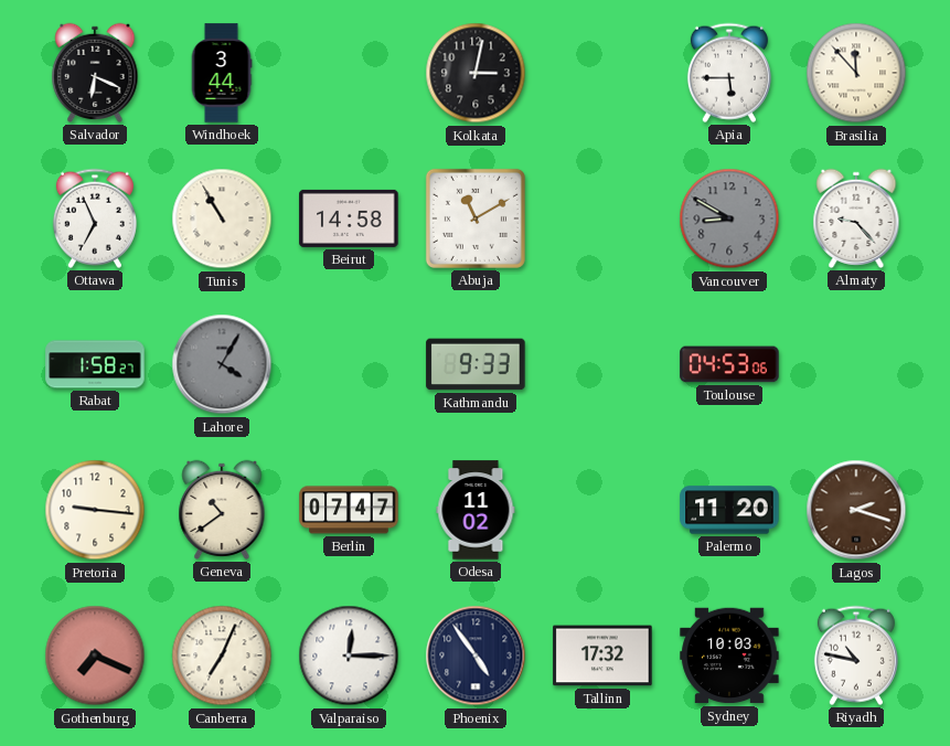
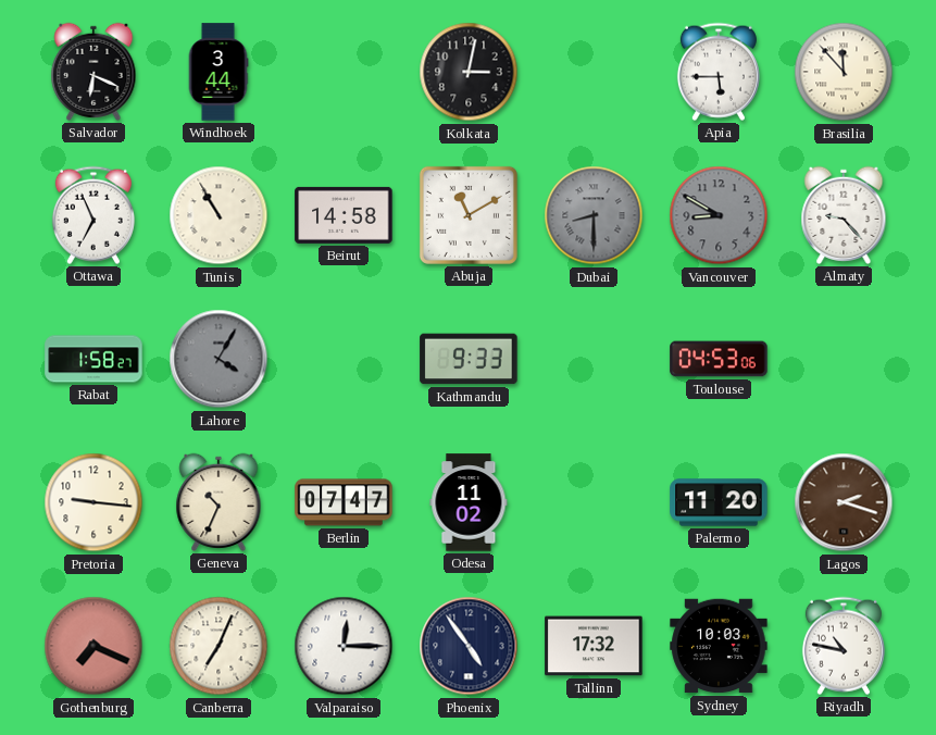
Dubai: none -> 8:30
Geneva: 10:39 -> 10:34
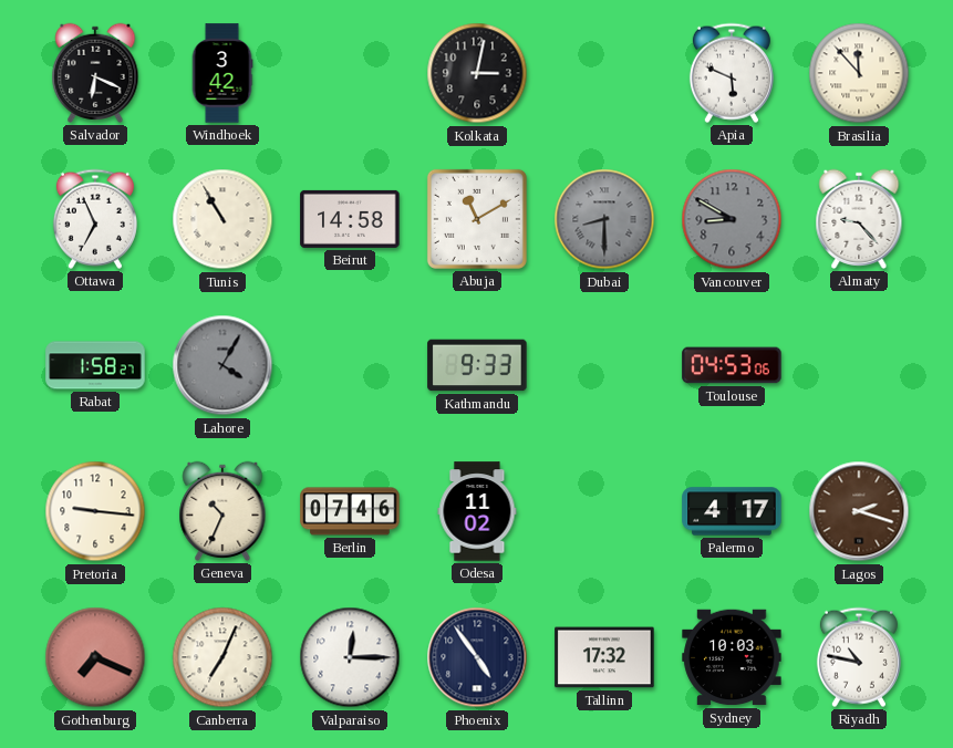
Windhoek: 3:44 -> 3:42
Apia: 5:45 -> 5:49
Berlin: 07:47 -> 07:46
Palermo: 11:20 -> 4:17
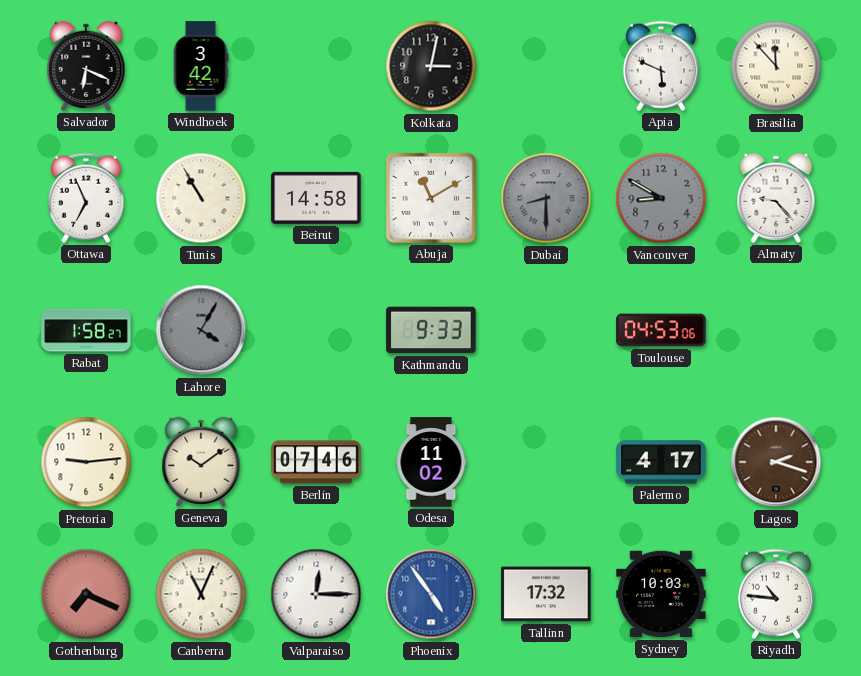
Pretoria: 9:16 -> 9:14
Geneva: 10:34 -> 10:09
Canberra: 7:04 -> 11:04
Phoenix dial: navy -> blue
Riyadh: 10:47 -> 10:46
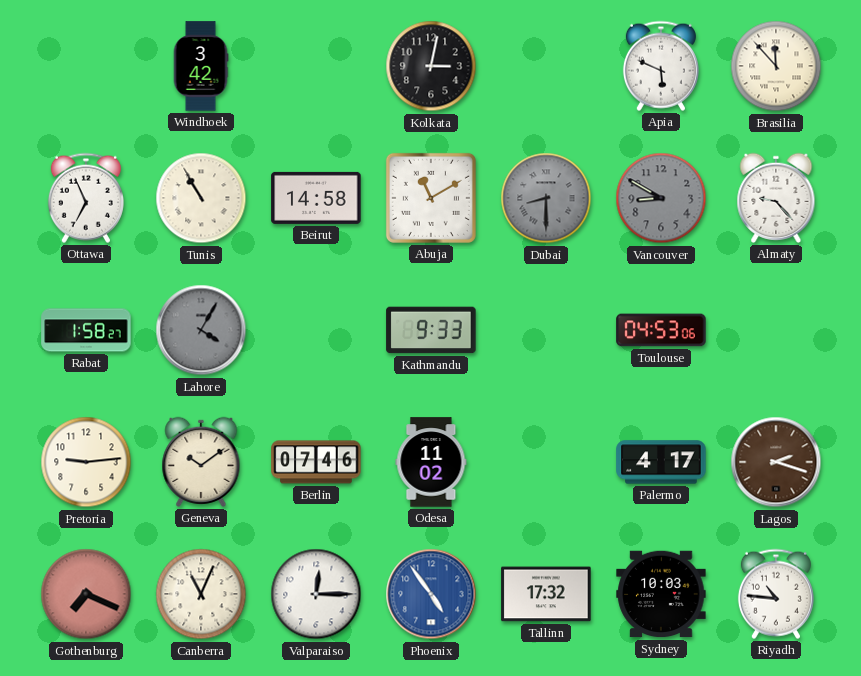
Salvador: 6:19 -> none
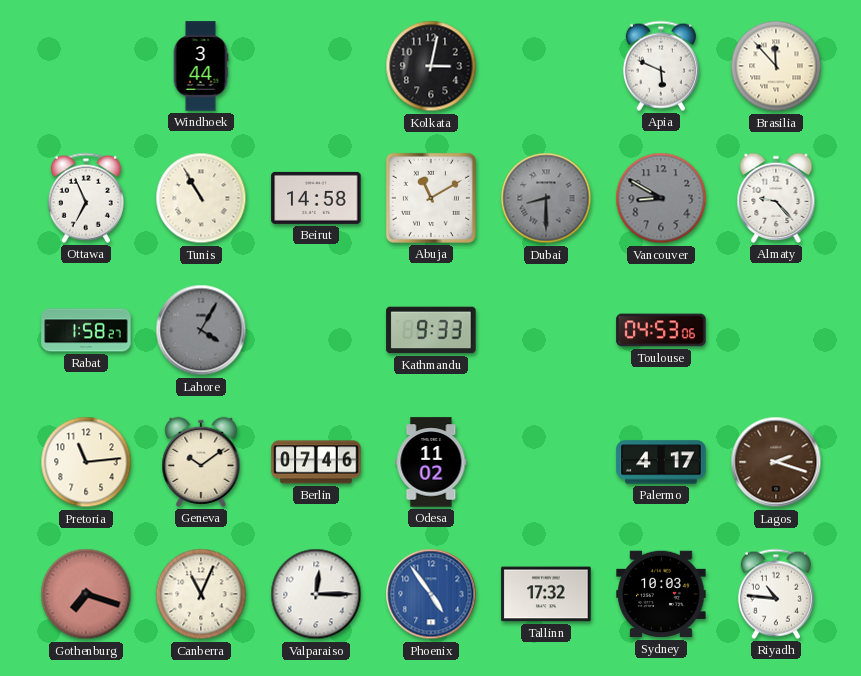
Windhoek: 3:42 -> 3:44
Pretoria: 9:14 -> 11:14
Gothenburg: 7:19 -> 7:18
